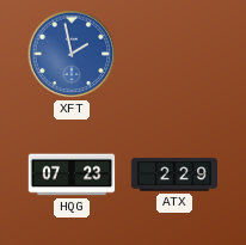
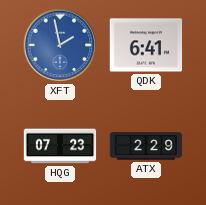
QDK: none -> 6:41
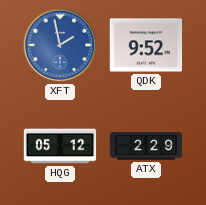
QDK: 6:41 -> 9:52
HQG: 07:23 -> 05:12
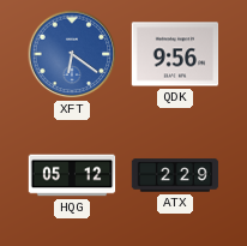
XFT: 1:58 -> 6:21
QDK: 9:52 -> 9:56
